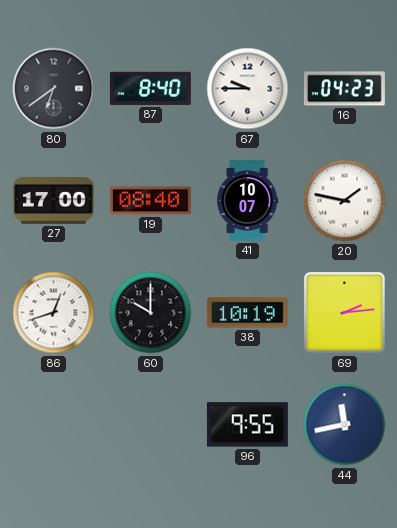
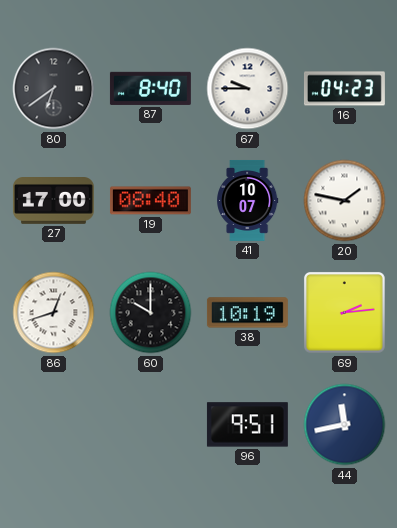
96: 9:55 -> 9:51
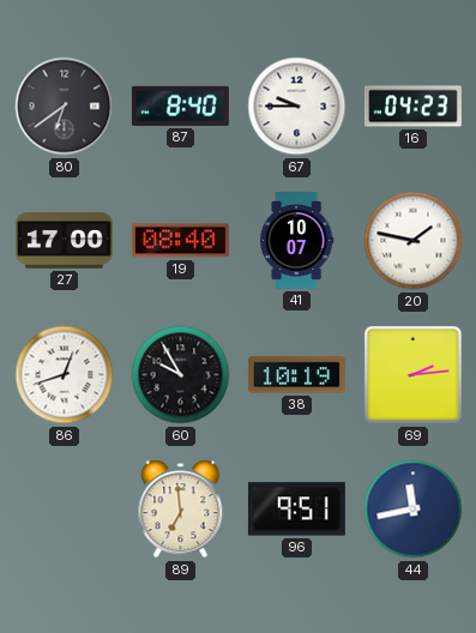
60: 10:00 -> 9:55
89: none -> 6:59
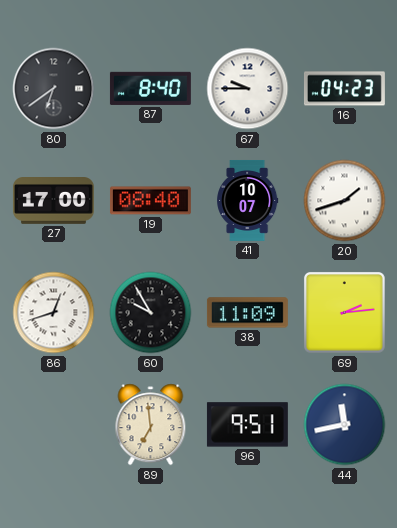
20: 1:47 -> 1:42
38: 10:19 -> 11:09
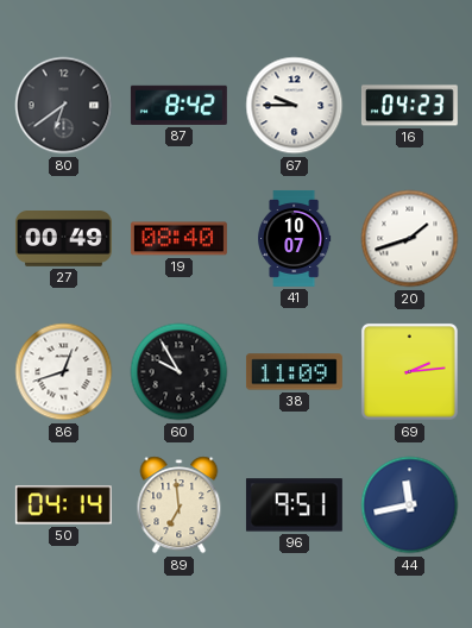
87: 8:40 -> 8:42
27: 17:00 -> 00:49
50: none -> 04:14
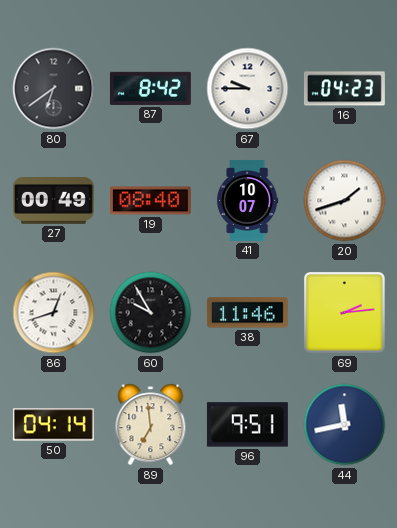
38: 11:09 -> 11:46
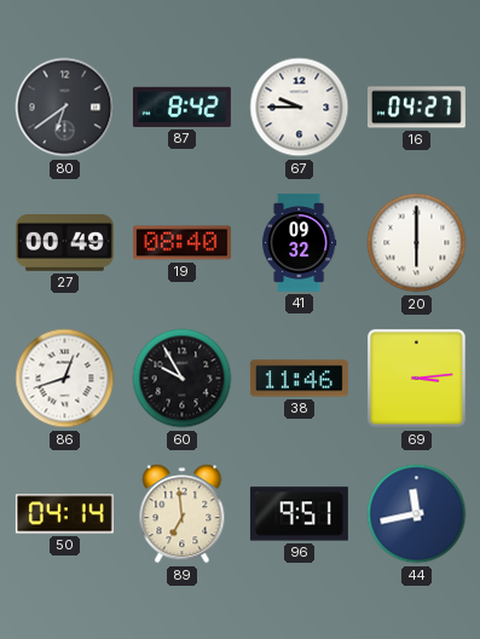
16: 04:23 -> 04:27
41: 10:07 -> 09:32
20: 1:42 -> 6:00
69: 2:14 -> 3:14
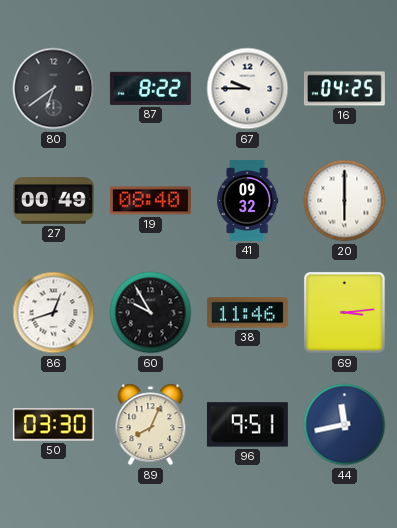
87: 8:42 -> 8:22
16: 04:27 -> 04:25
50: 04:14 -> 03:30
89: 6:59 -> 8:04
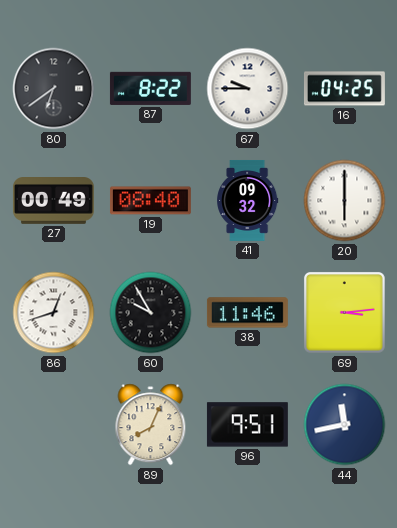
50: 03:30 -> none
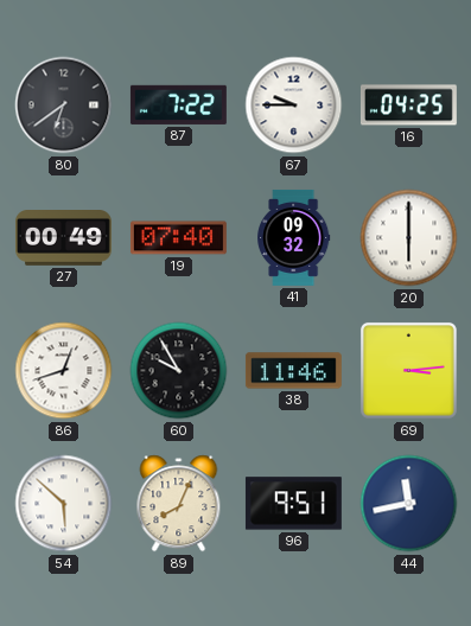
87: 8:22 -> 7:22
19: 08:40 -> 07:40
54: none -> 5:52
